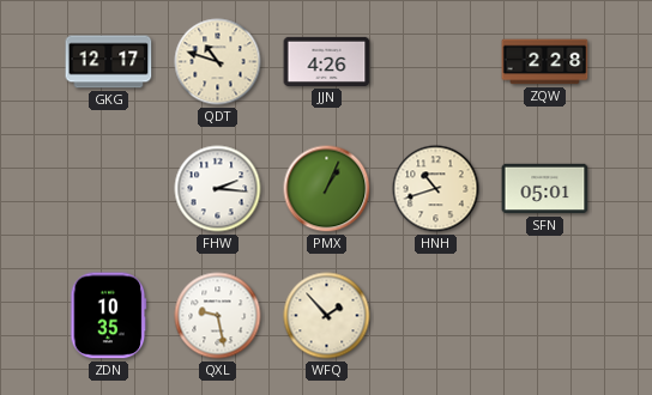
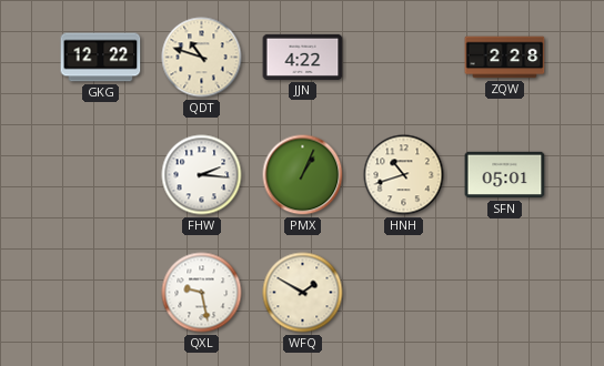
GKG: 12:17 -> 12:22
JJN: 4:26 -> 4:22
ZDN: 10:35 -> none
WFQ: 1:53 -> 1:50
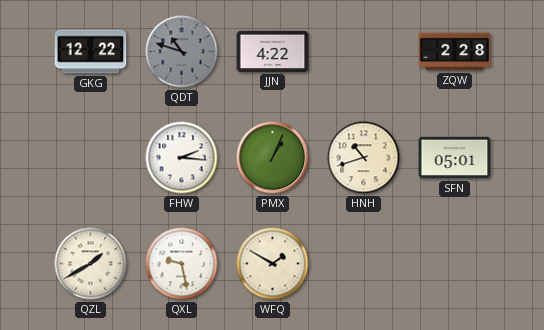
QDT dial: cream -> grey
QZL: none -> 1:40
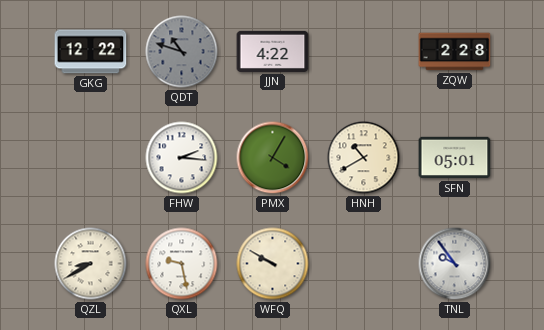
PMX: 1:04 -> 4:05
HNH: 10:42 -> 10:40
QZL: 1:40 -> 8:40
WFQ: 1:50 -> 9:50
TNL: none -> 9:54
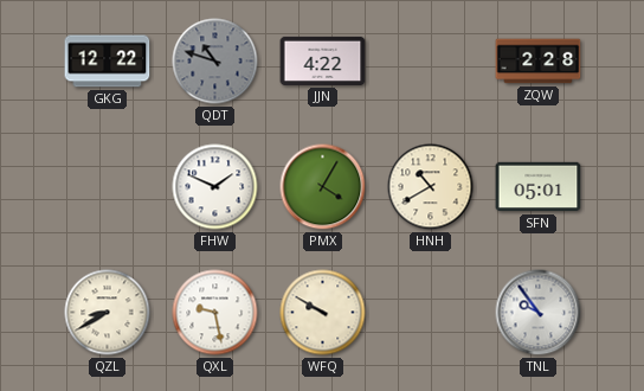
FHW: 2:16 -> 1:49
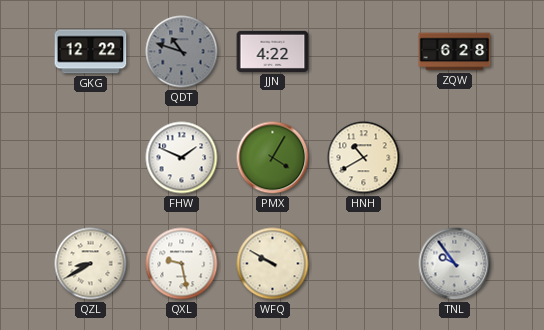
ZQW: 2:28 -> 6:28
SFN: 05:01 -> none
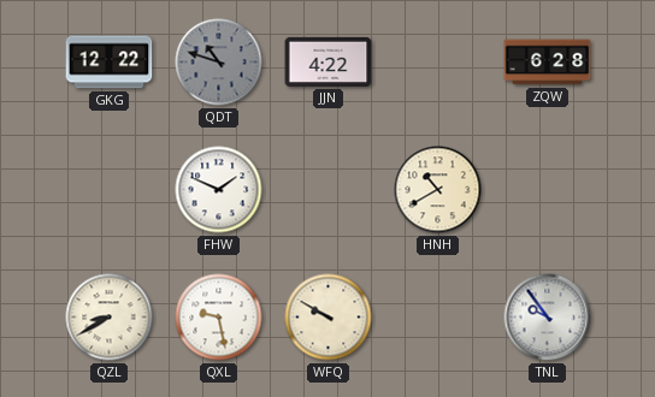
PMX: 4:05 -> none
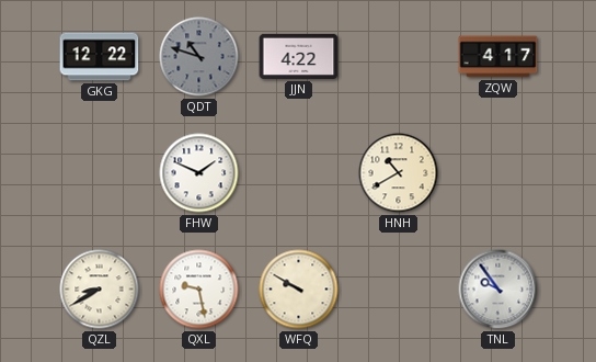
ZQW: 6:28 -> 4:17
